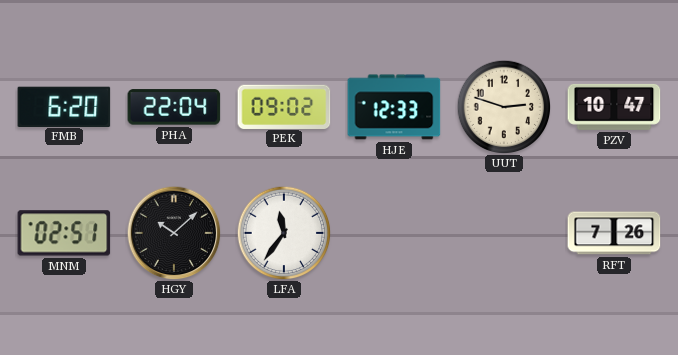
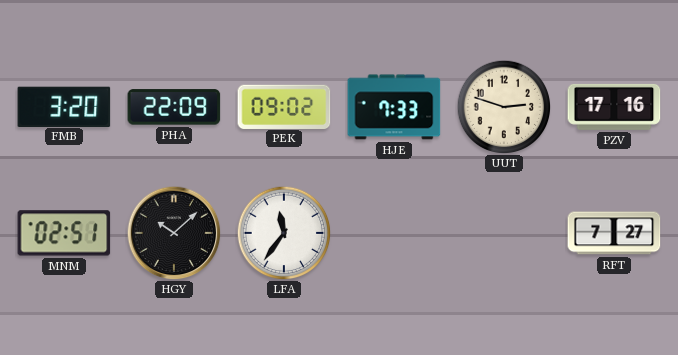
FMB: 6:20 -> 3:20
PHA: 22:04 -> 22:09
HJE: 12:33 -> 7:33
PZV: 10:47 -> 17:16
RFT: 7:26 -> 7:27
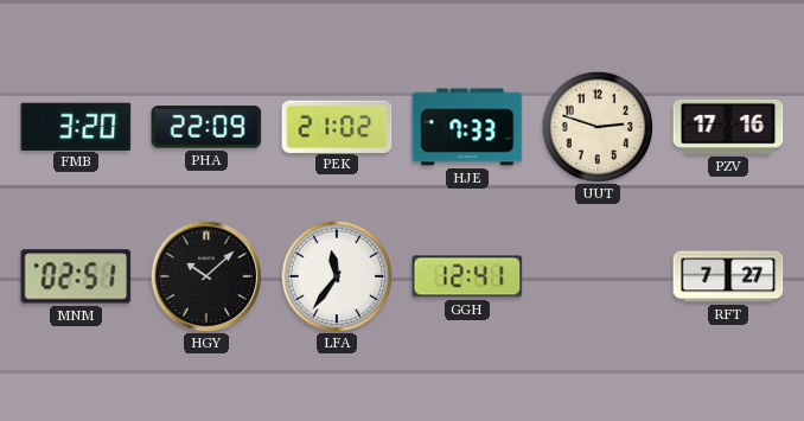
PEK: 09:02 -> 21:02
GGH: none -> 12:41
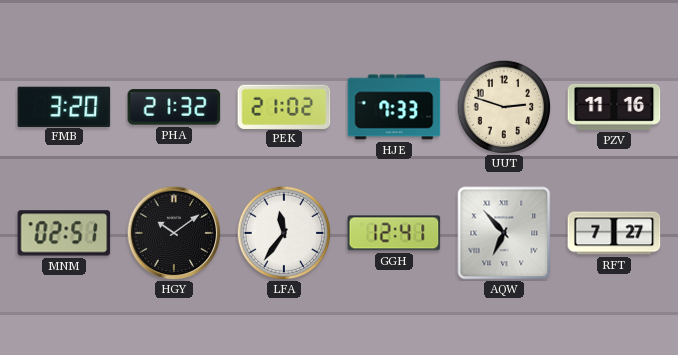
PHA: 22:09 -> 21:32
PZV: 17:16 -> 11:16
HGY: 10:08 -> 10:09
AQW: none -> 6:53
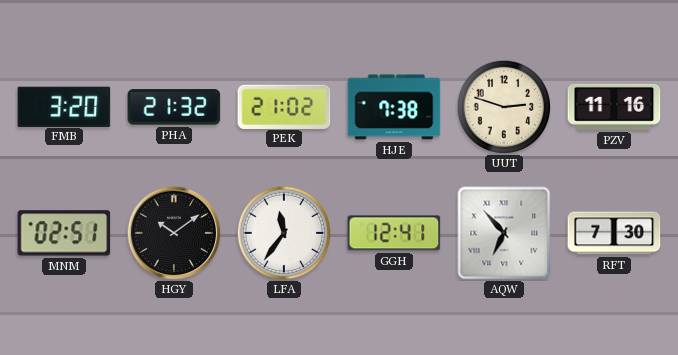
HJE: 7:33 -> 7:38
RFT: 7:27 -> 7:30
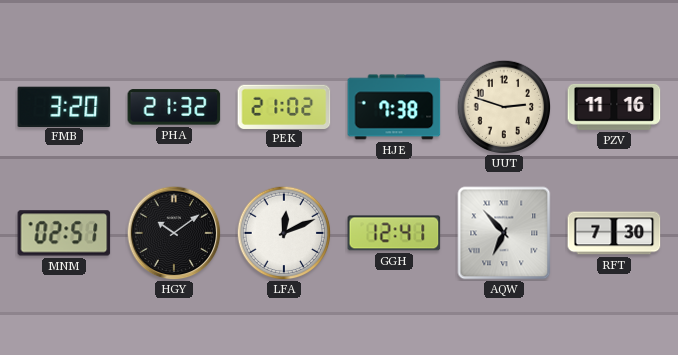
LFA: 11:36 -> 12:11
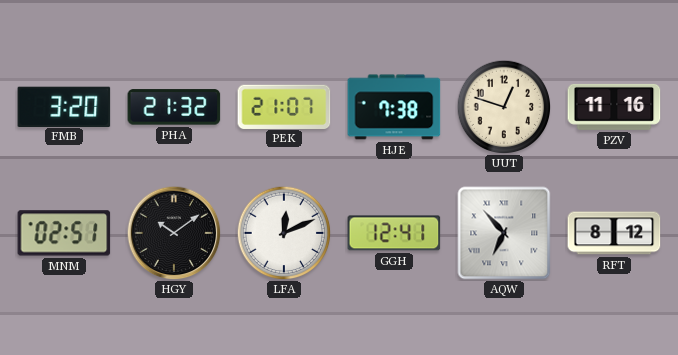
PEK: 21:02 -> 21:07
UUT: 2:48 -> 12:48
RFT: 7:30 -> 8:12
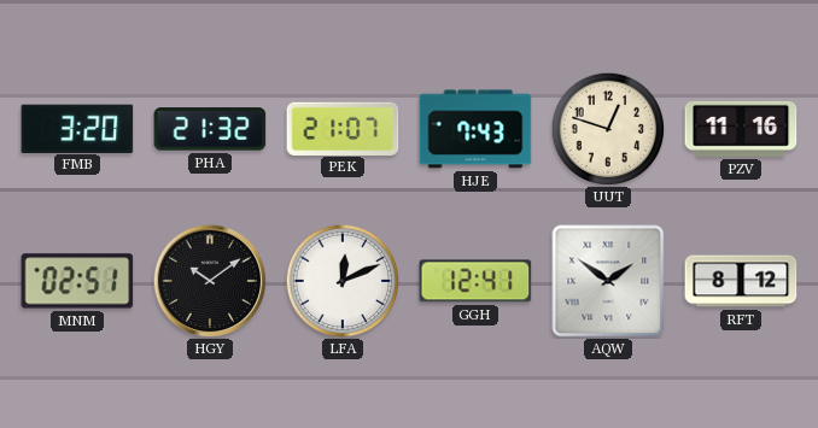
HJE: 7:38 -> 7:43
AQW: 6:53 -> 1:51
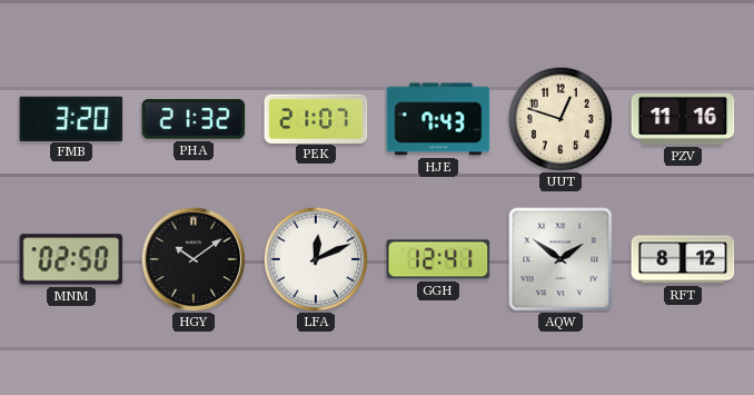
MNM: 02:51 -> 02:50
